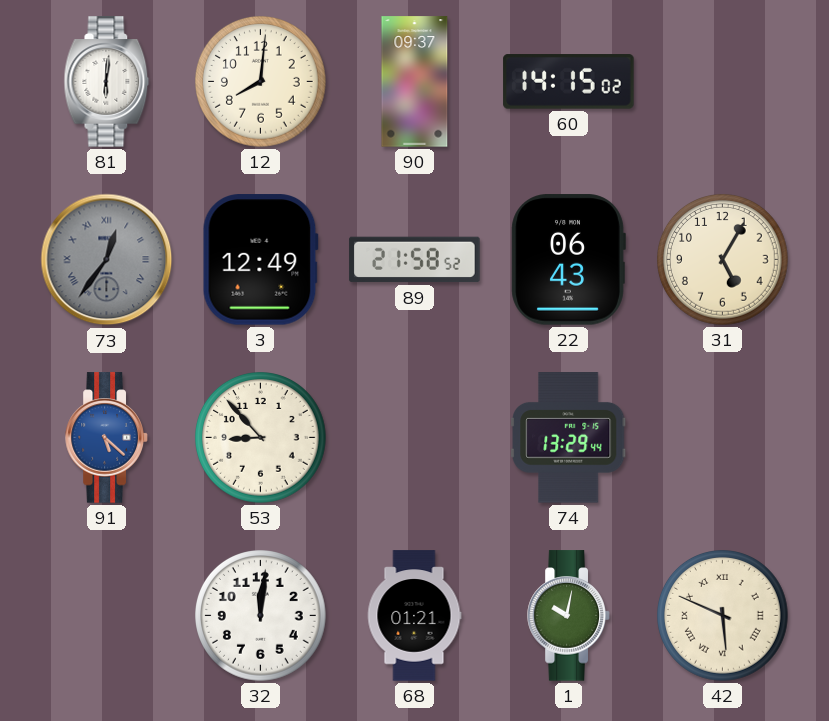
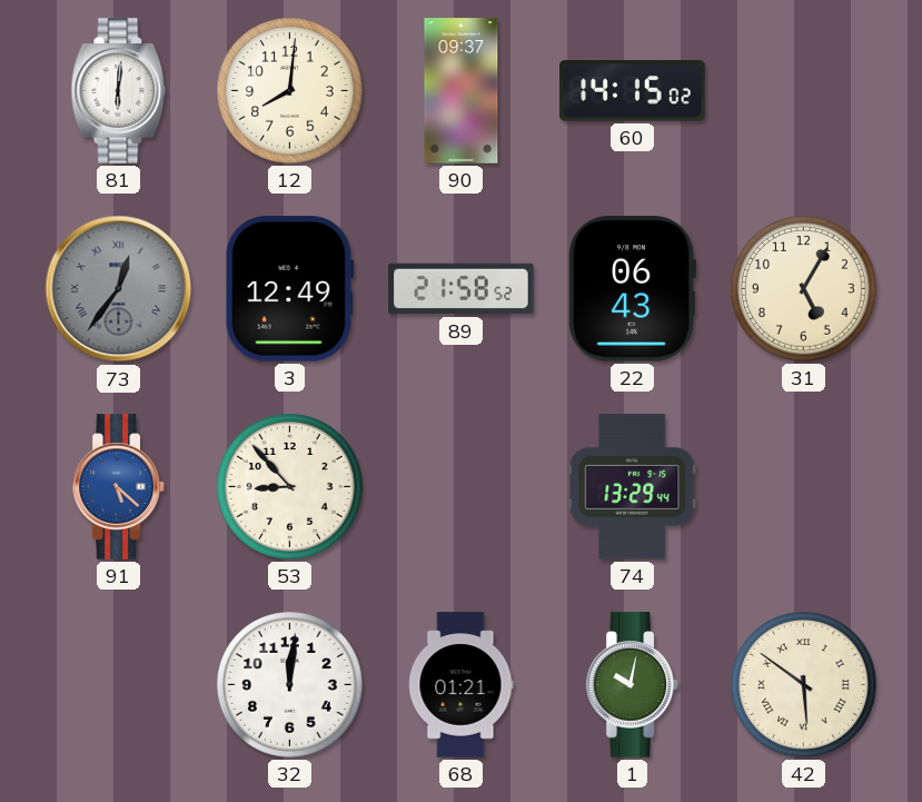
42: 5:49 -> 5:51
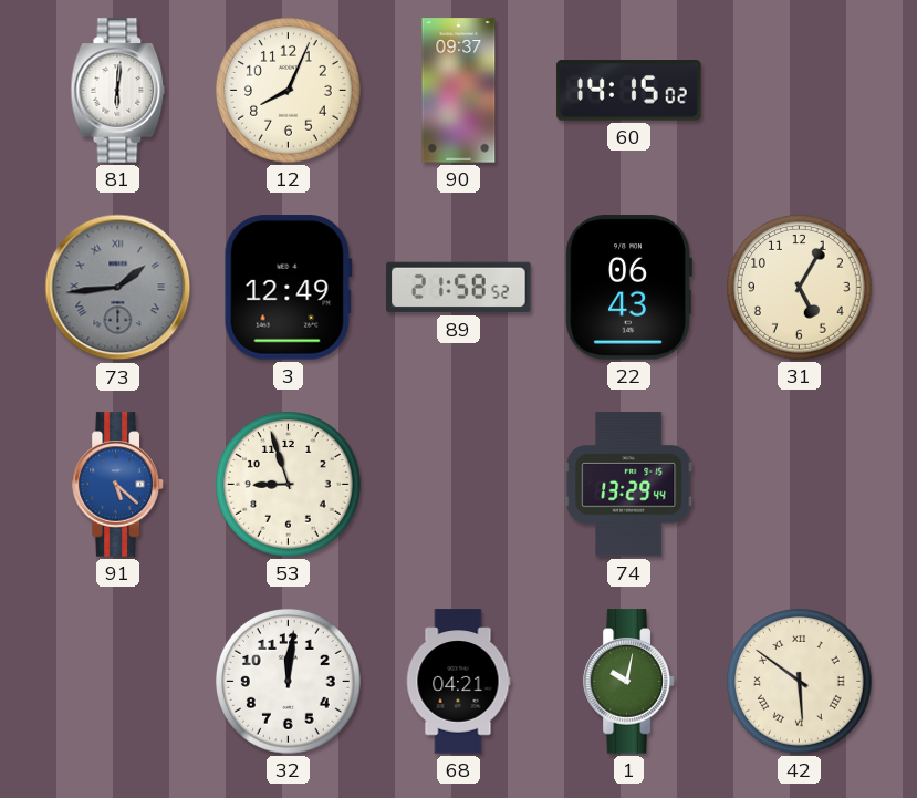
12: 8:01 -> 8:04
73: 12:36 -> 1:44
53: 8:53 -> 8:57
68: 01:21 -> 04:21
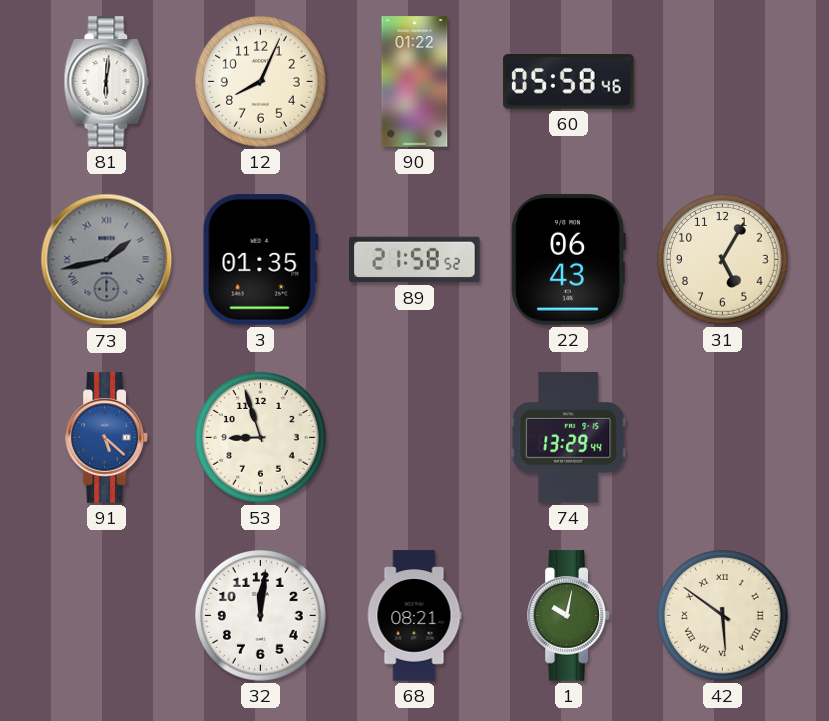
90: 09:37 -> 01:22
60: 14:15 -> 05:58
73: 1:44 -> 1:43
3: 12:49 -> 01:35
68: 04:21 -> 08:21
